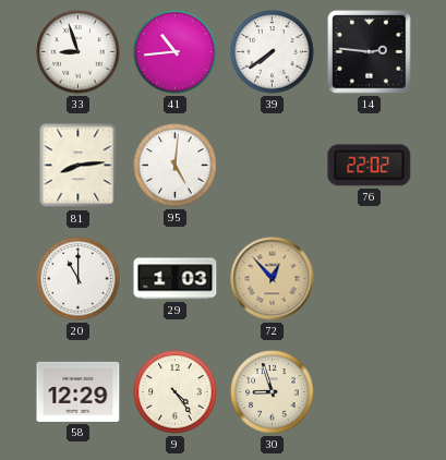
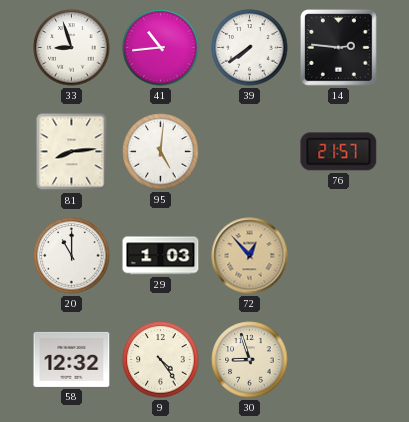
76: 22:02 -> 21:57
58: 12:29 -> 12:32
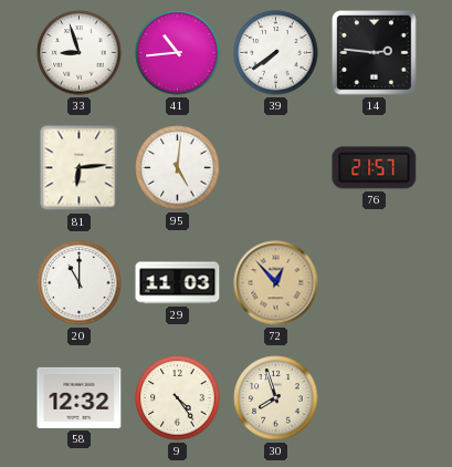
81: 8:14 -> 6:14
29: 1:03 -> 11:03
30: 8:57 -> 7:57
